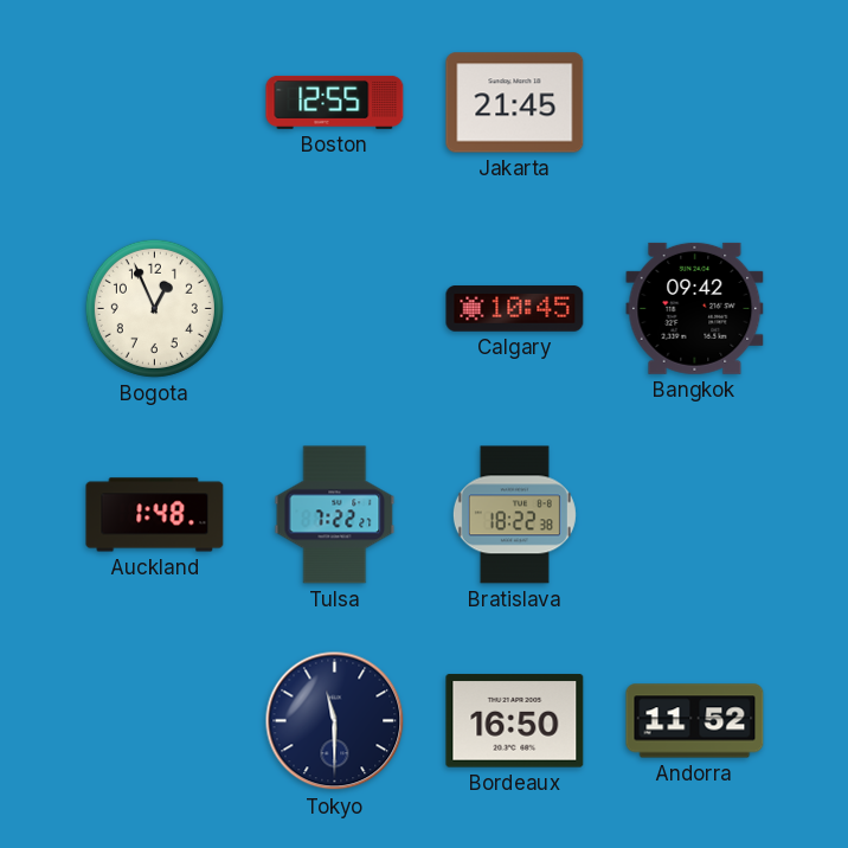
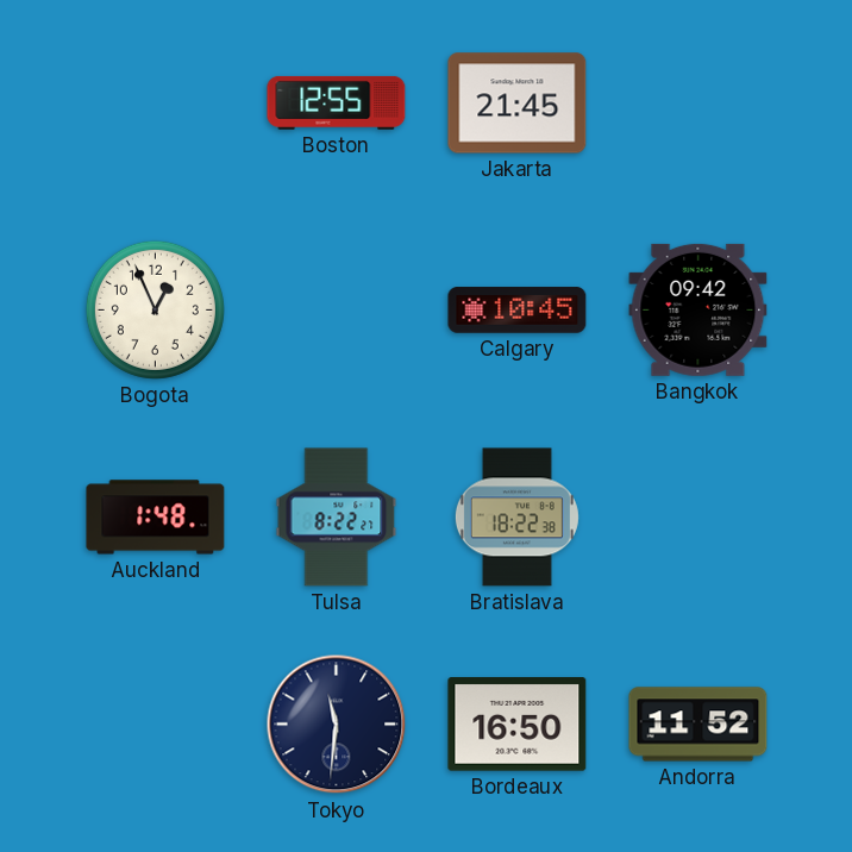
Tulsa: 7:22 -> 8:22
Tokyo: 11:30 -> 11:31
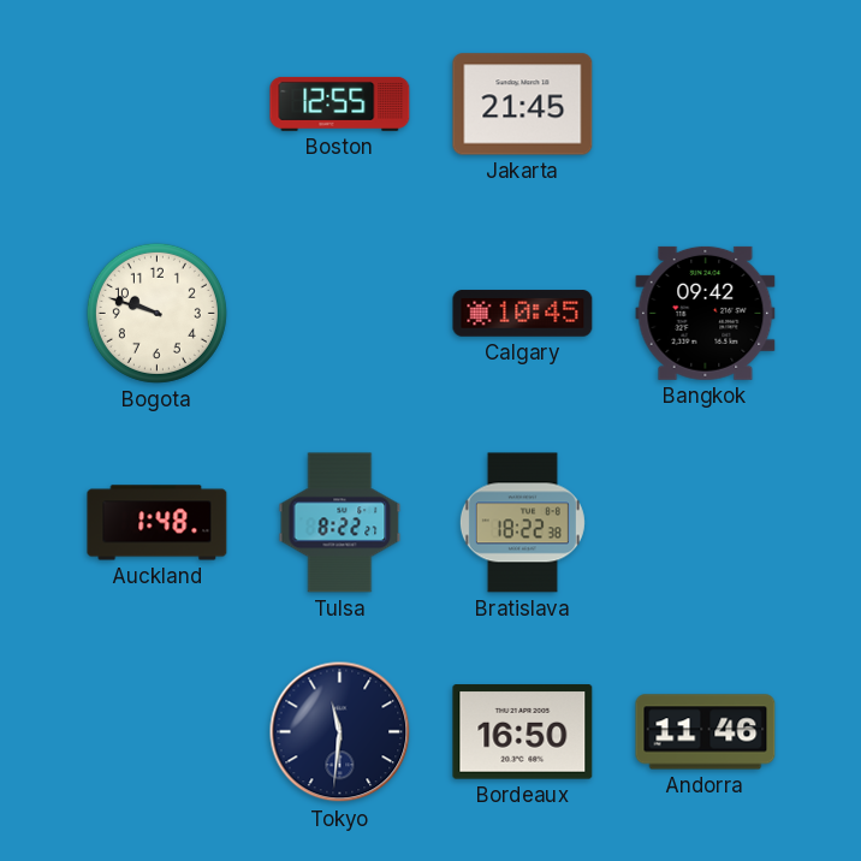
Bogota: 12:56 -> 9:48
Andorra: 11:52 -> 11:46
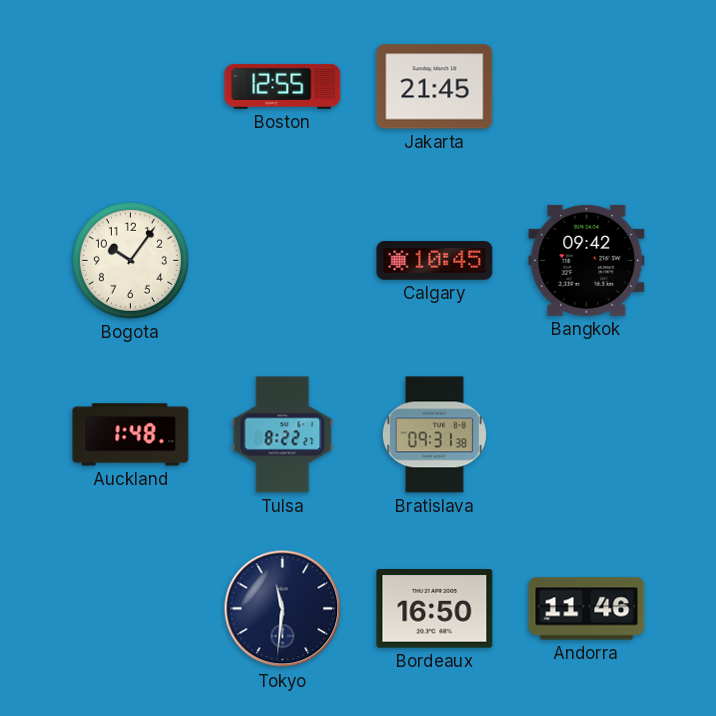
Bogota: 9:48 -> 10:06
Bratislava: 18:22 -> 09:31
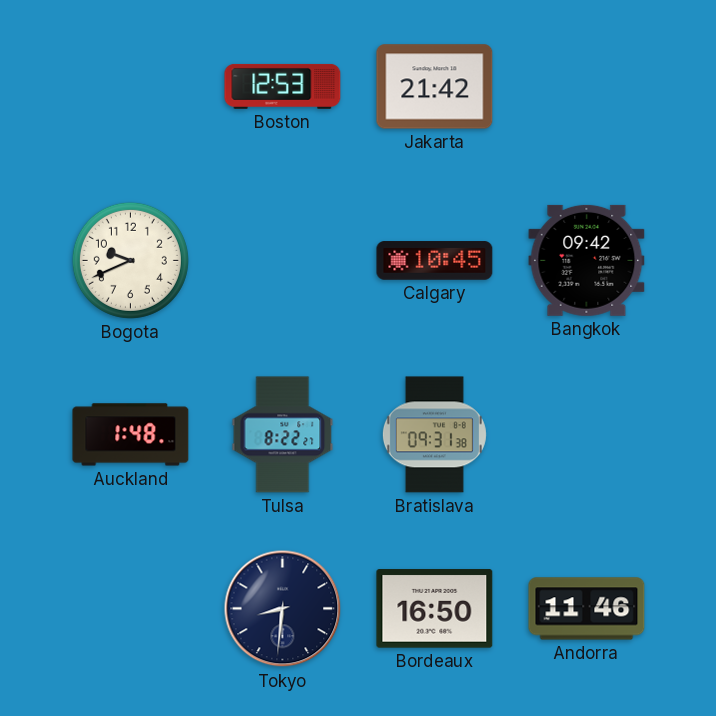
Boston: 12:55 -> 12:53
Jakarta: 21:45 -> 21:42
Bogota: 10:06 -> 9:41
Tokyo: 11:31 -> 8:31
